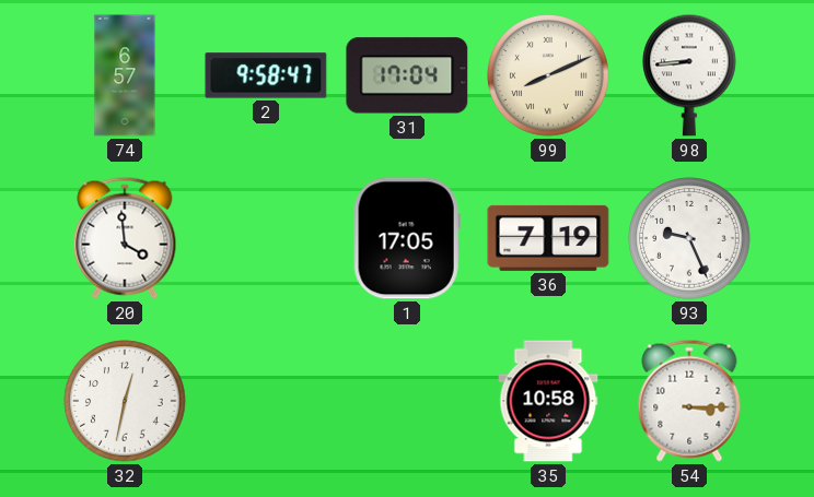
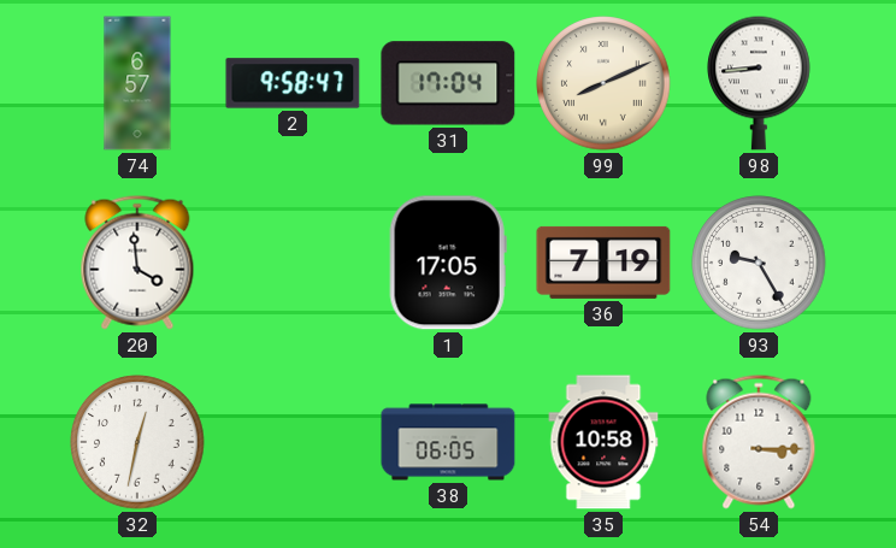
93: 9:26 -> 9:25
38: none -> 06:05
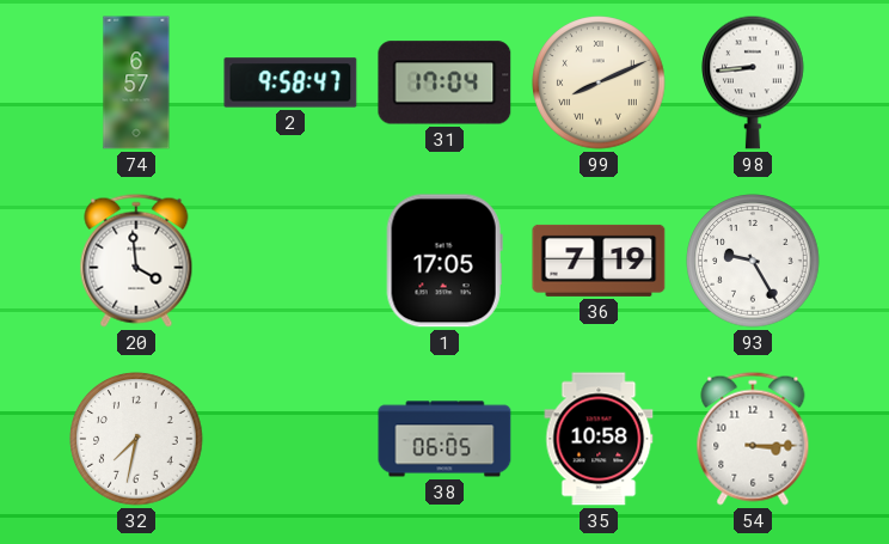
32: 12:32 -> 7:32
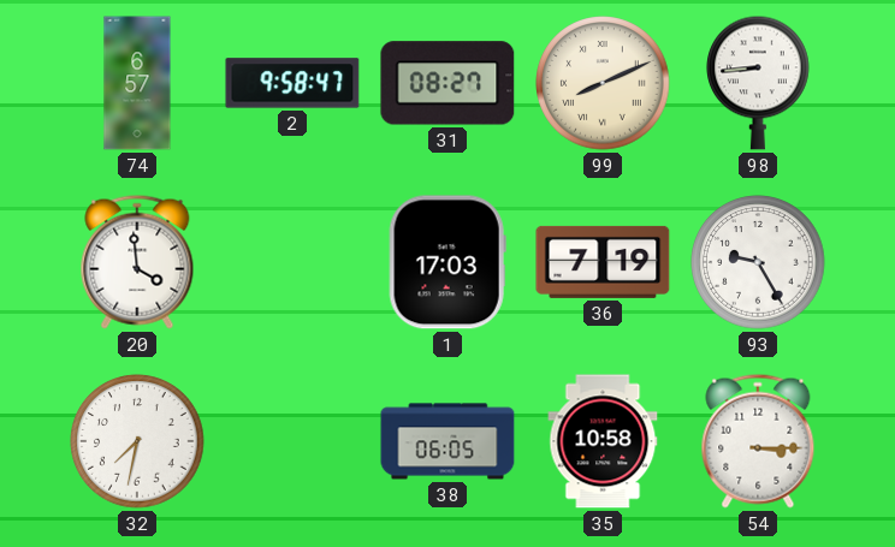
31: 17:04 -> 08:27
1: 17:05 -> 17:03
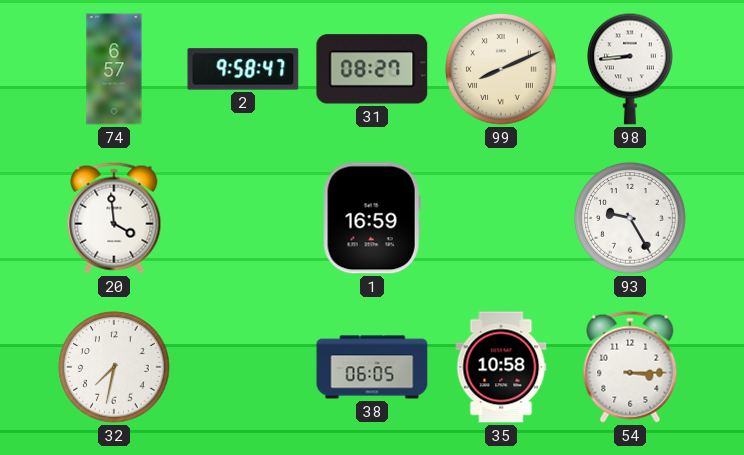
1: 17:03 -> 16:59
36: 7:19 -> none
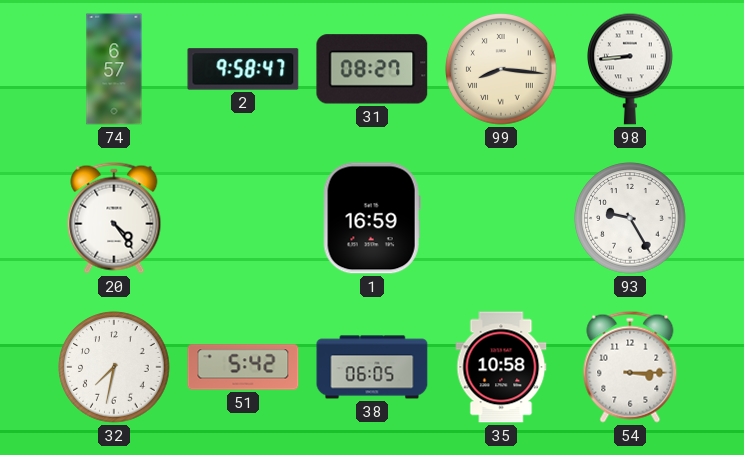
99: 8:11 -> 8:16
20: 3:59 -> 4:24
51: none -> 5:42
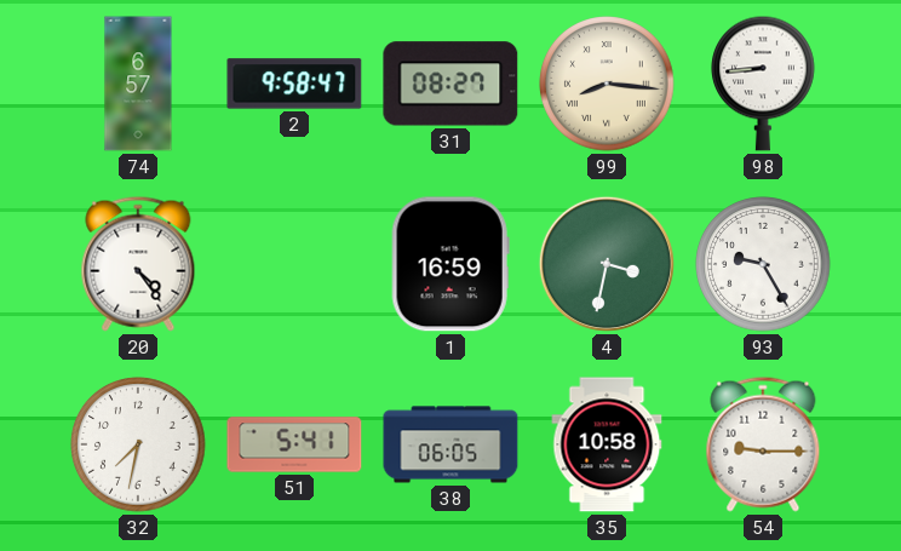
4: none -> 3:32
51: 5:42 -> 5:41
54: 3:15 -> 9:15
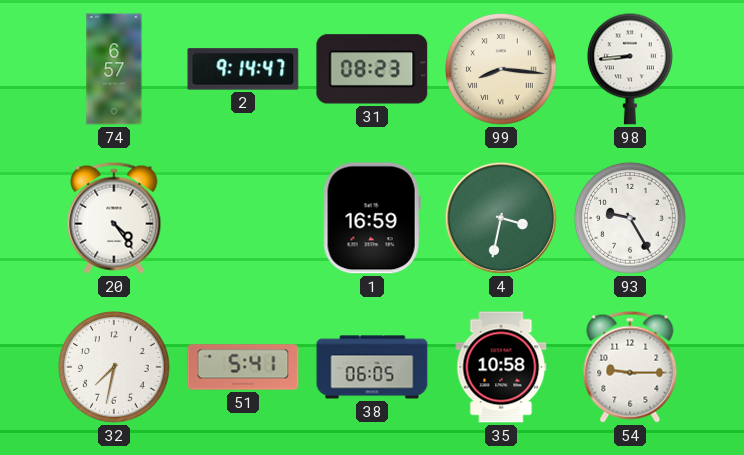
2: 9:58 -> 9:14
31: 08:27 -> 08:23
